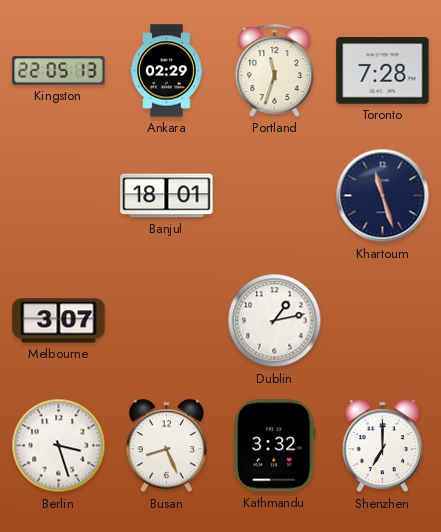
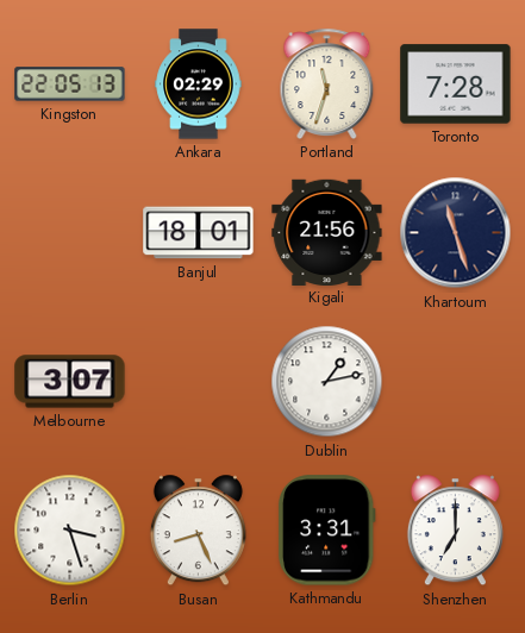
Kigali: none -> 21:56
Kathmandu: 3:32 -> 3:31
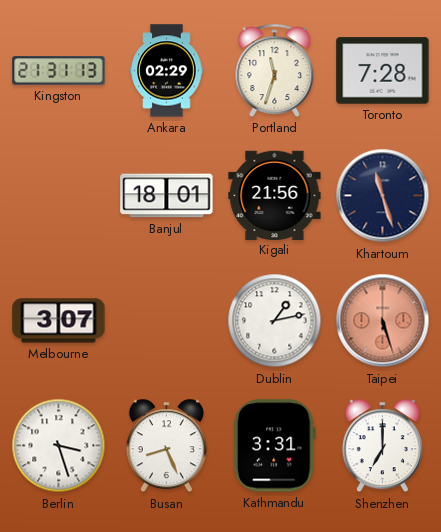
Kingston: 22:05 -> 21:31
Taipei: none -> 5:27
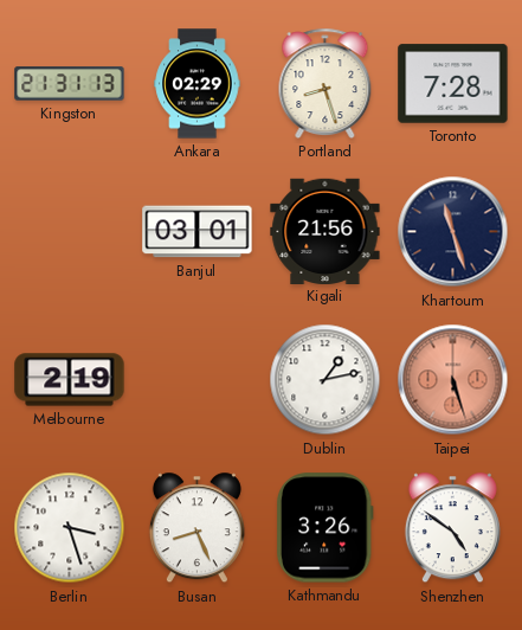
Portland: 11:33 -> 8:27
Banjul: 18:01 -> 03:01
Melbourne: 3:07 -> 2:19
Kathmandu: 3:31 -> 3:26
Shenzhen: 7:00 -> 4:51
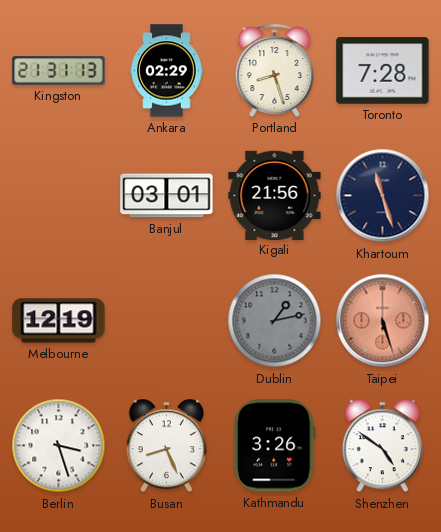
Melbourne: 2:19 -> 12:19
Dublin dial: white -> grey
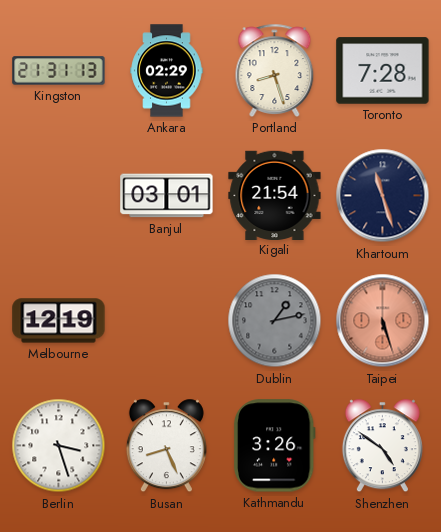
Kigali: 21:56 -> 21:54
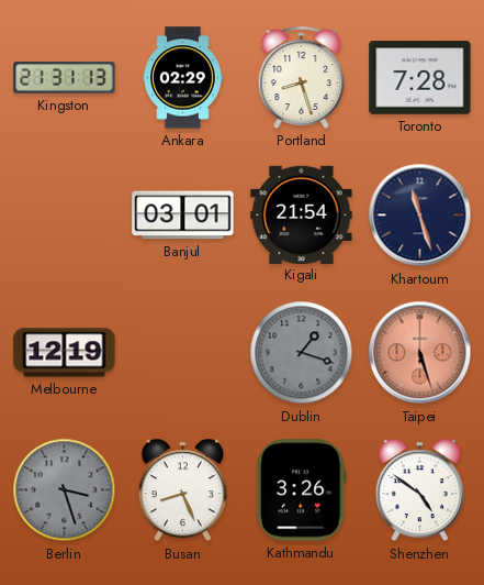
Dublin: 1:13 -> 1:18
Berlin dial: white -> grey
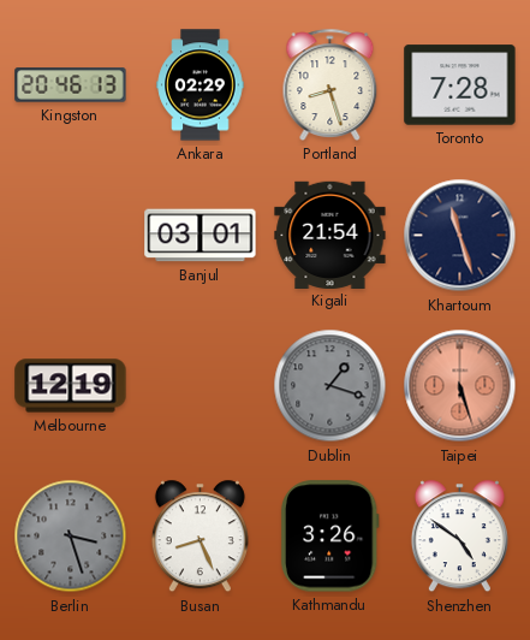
Kingston: 21:31 -> 20:46
